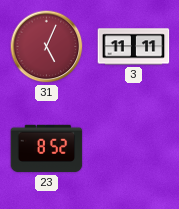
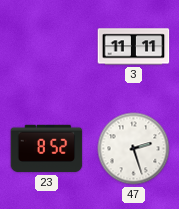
31: 5:04 -> none
47: none -> 2:27
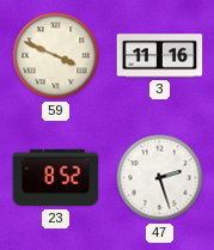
59: none -> 3:49
3: 11:11 -> 11:16
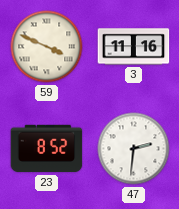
47: 2:27 -> 2:31
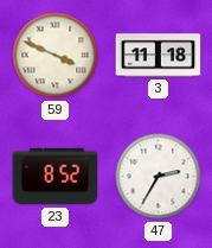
3: 11:16 -> 11:18
47: 2:31 -> 2:35
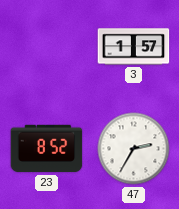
59: 3:49 -> none
3: 11:18 -> 1:57
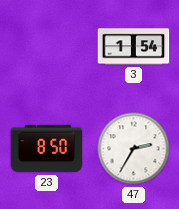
3: 1:57 -> 1:54
23: 8:52 -> 8:50
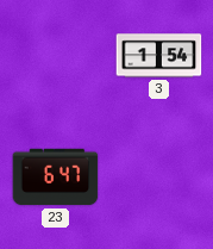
23: 8:50 -> 6:47
47: 2:35 -> none
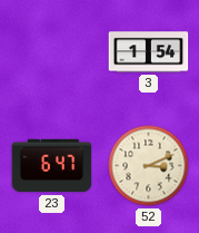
52: none -> 3:11
